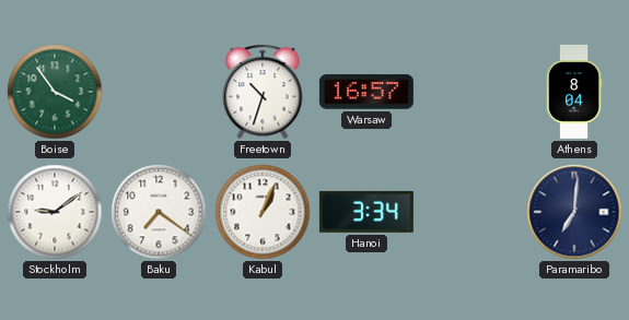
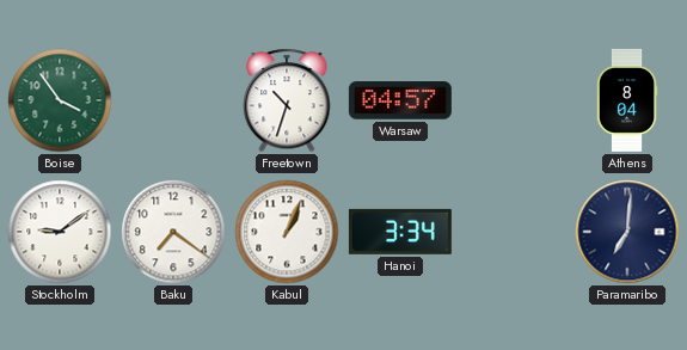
Warsaw: 16:57 -> 04:57
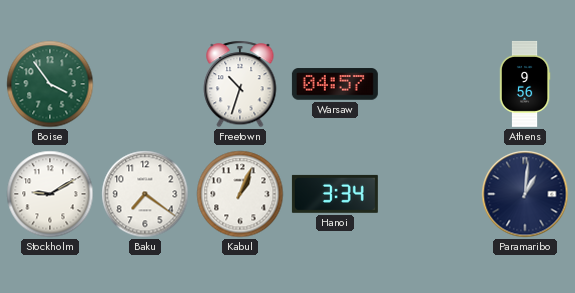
Athens: 8:04 -> 9:56
Stockholm: 9:09 -> 9:10
Paramaribo: 7:01 -> 1:01
